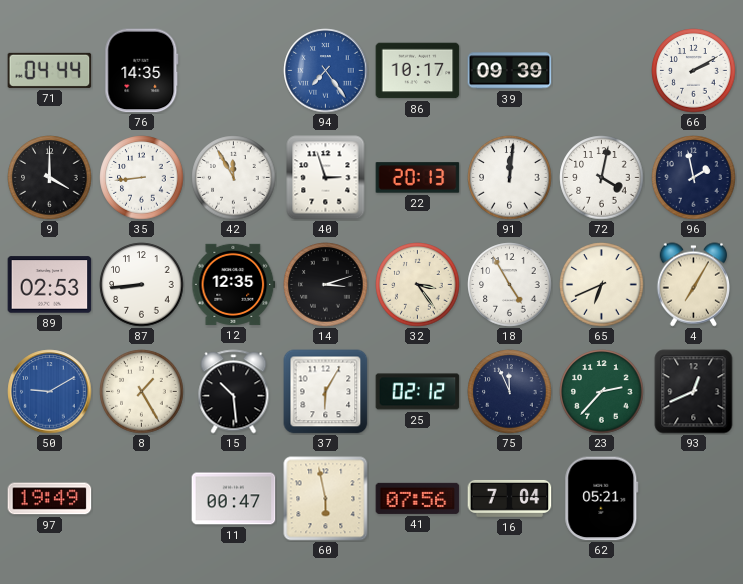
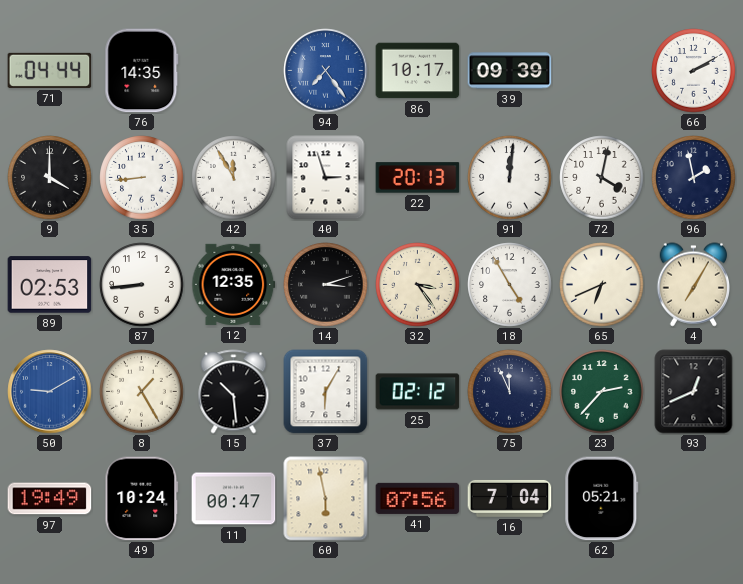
49: none -> 10:24
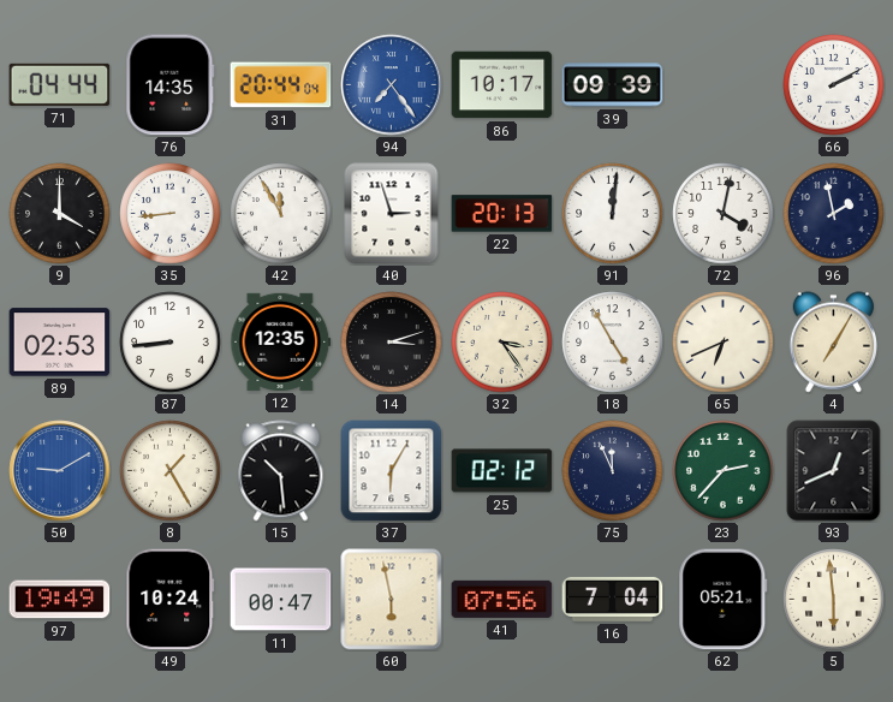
31: none -> 20:44
5: none -> 5:59
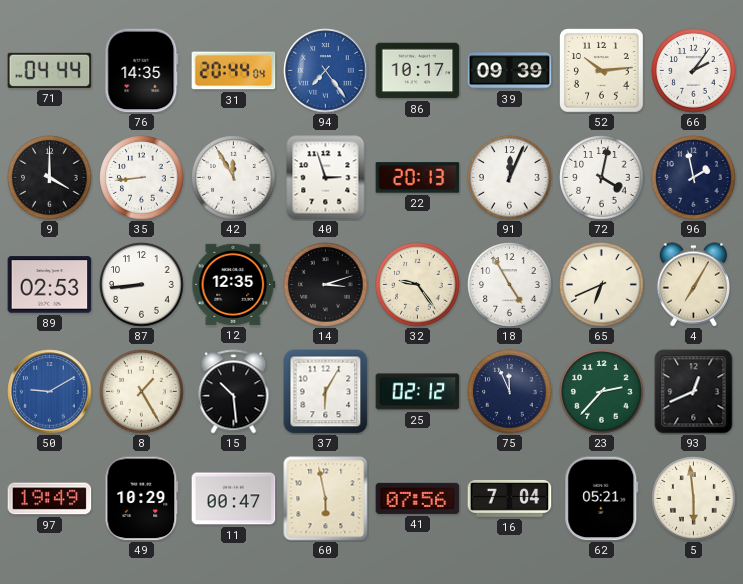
52: none -> 10:14
66: 2:10 -> 2:06
91: 12:01 -> 12:04
32: 3:24 -> 9:24
49: 10:24 -> 10:29
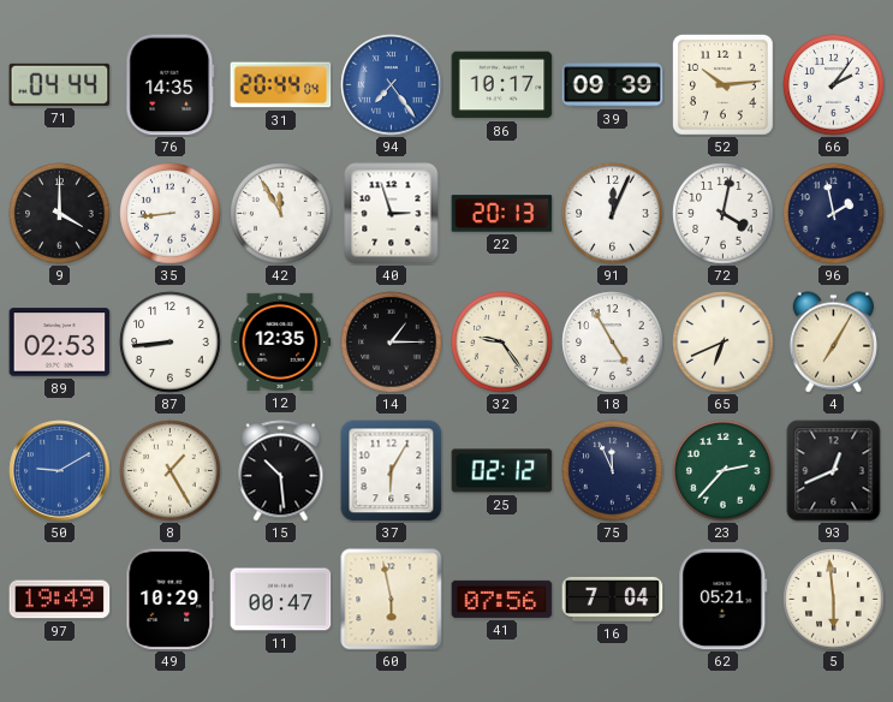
14: 3:12 -> 1:15
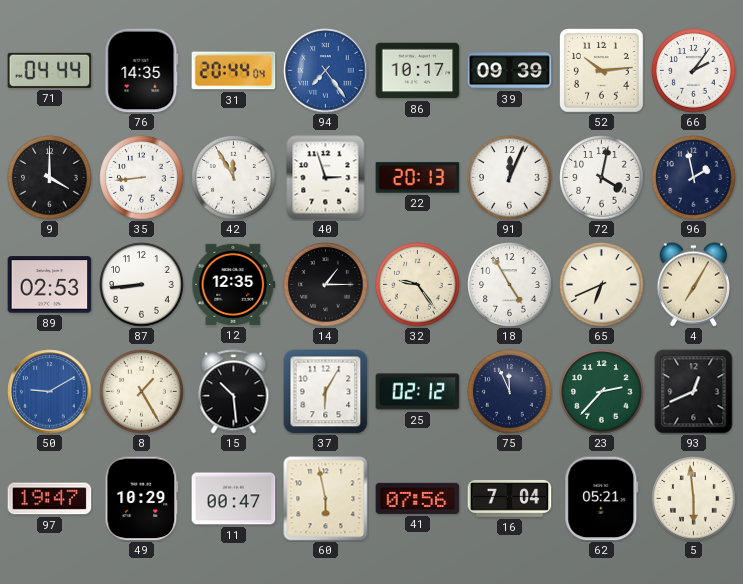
97: 19:49 -> 19:47
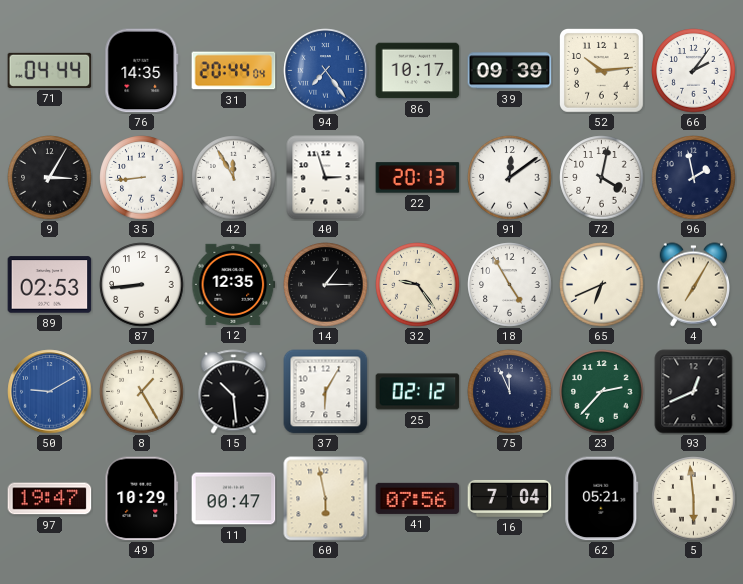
9: 4:00 -> 3:05
91: 12:04 -> 12:09
